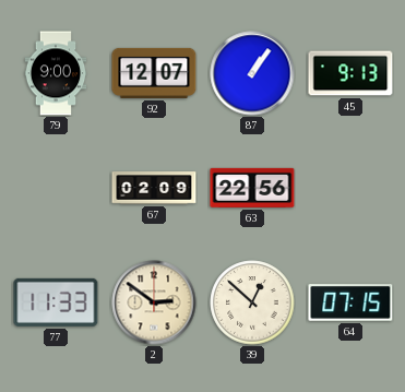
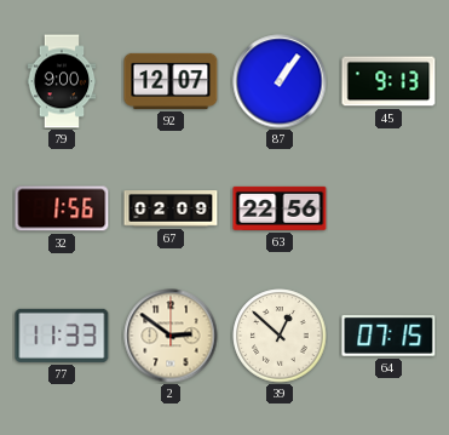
32: none -> 1:56
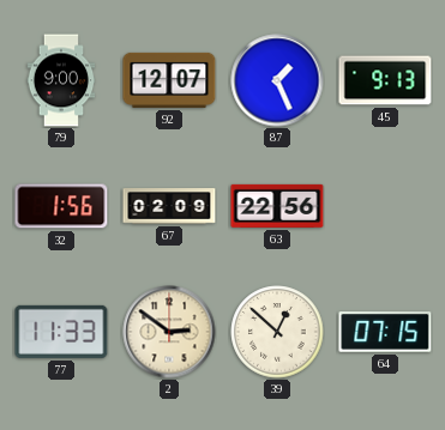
87: 1:06 -> 1:26
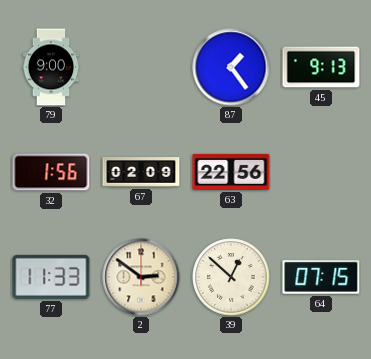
92: 12:07 -> none
87: 1:26 -> 1:24
